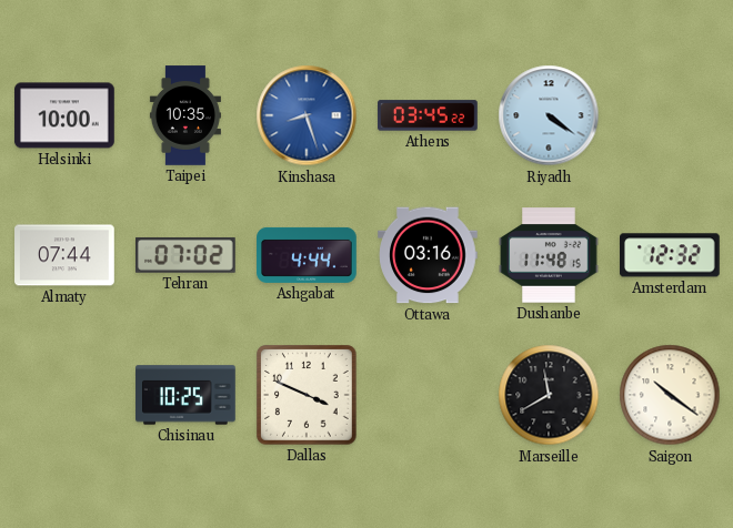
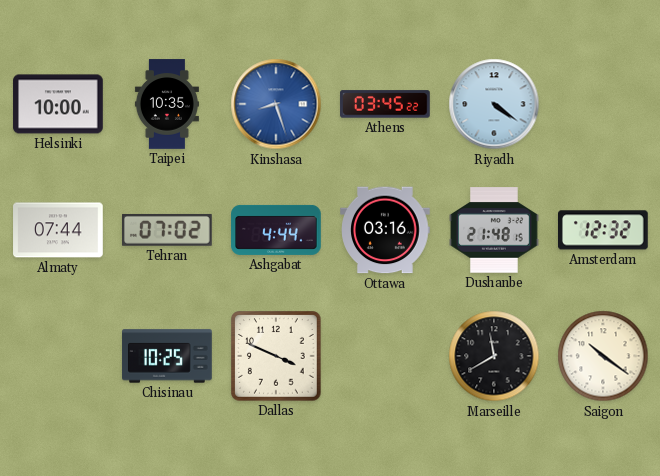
Dushanbe: 11:48 -> 21:48
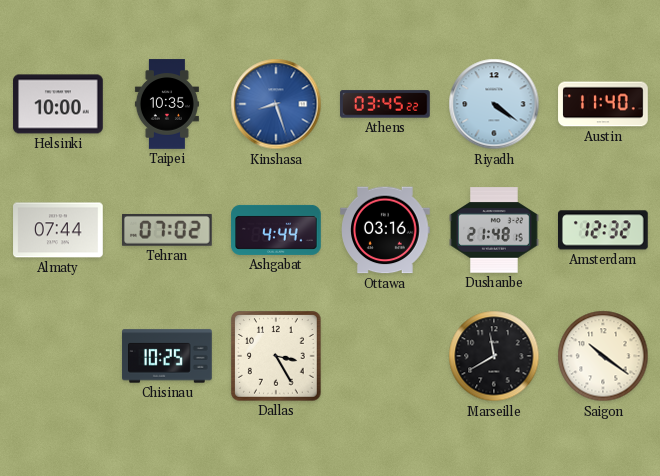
Austin: none -> 11:40
Dallas: 3:49 -> 3:25
